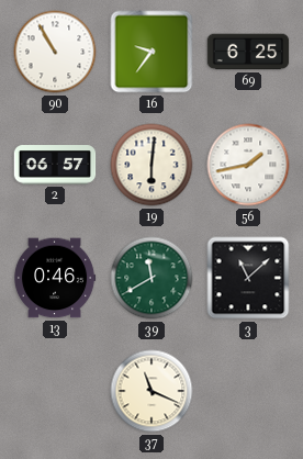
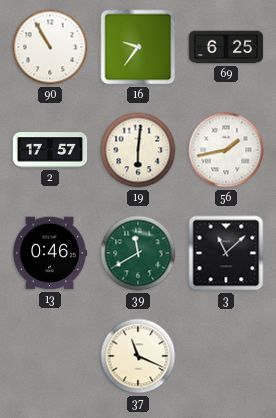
2: 06:57 -> 17:57
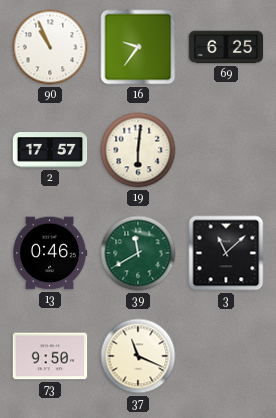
90: 10:55 -> 10:56
56: 1:43 -> none
73: none -> 9:50
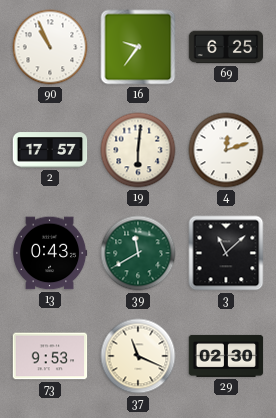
4: none -> 12:12
13: 0:46 -> 0:43
73: 9:50 -> 9:53
29: none -> 02:30
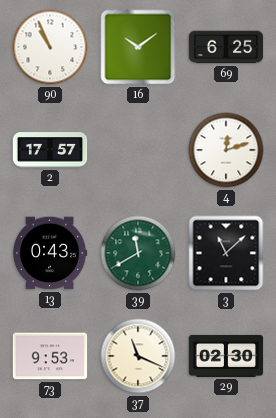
16: 9:36 -> 10:09
19: 6:01 -> none
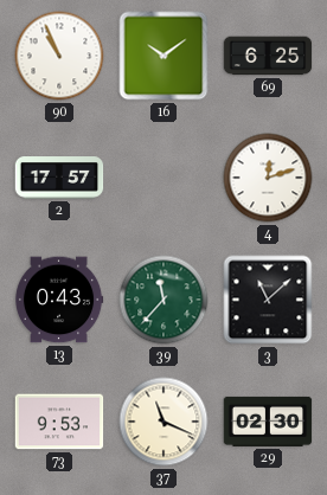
39: 11:40 -> 11:37
